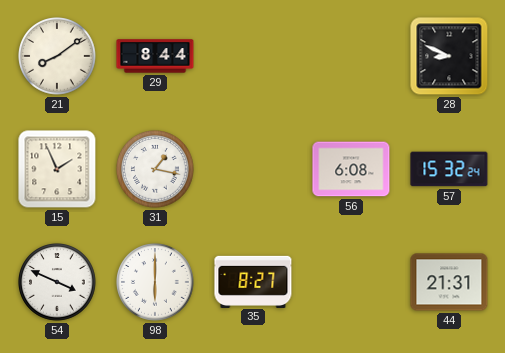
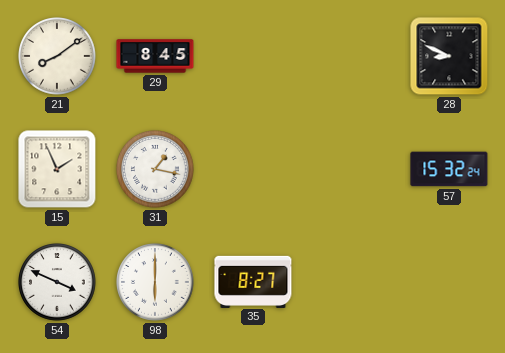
29: 8:44 -> 8:45
56: 6:08 -> none
44: 21:31 -> none
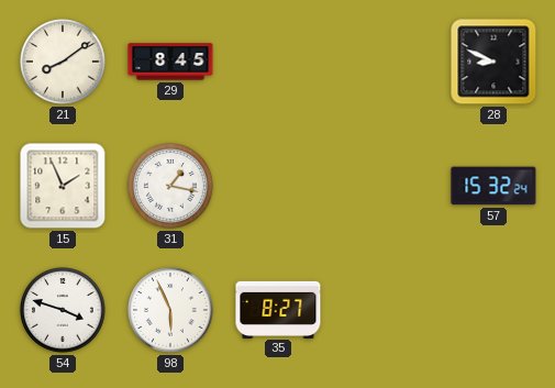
54: 3:49 -> 3:48
98: 6:00 -> 5:56
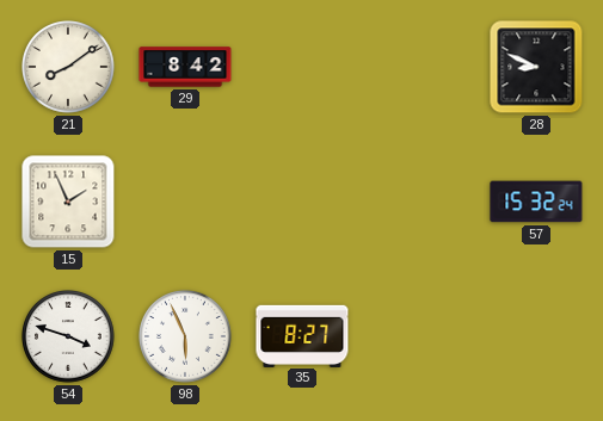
29: 8:45 -> 8:42
31: 1:17 -> none
